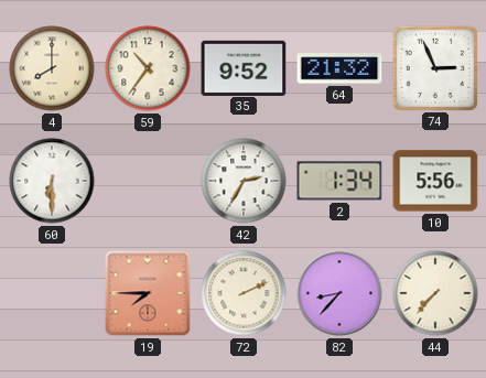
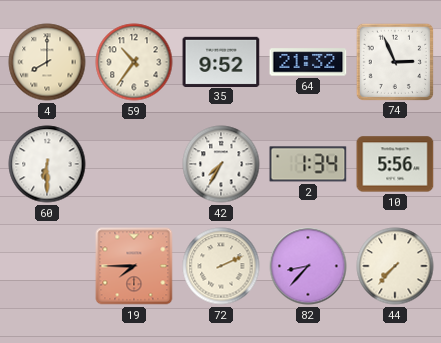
42: 2:35 -> 7:35
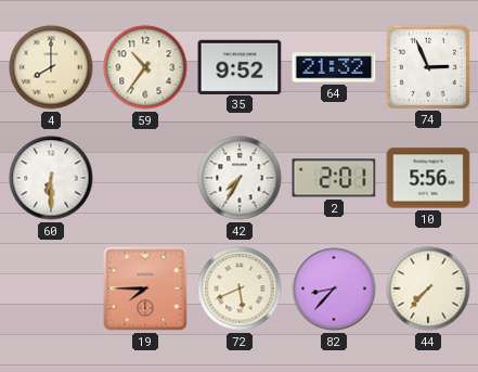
2: 1:34 -> 2:01
72: 2:11 -> 5:41
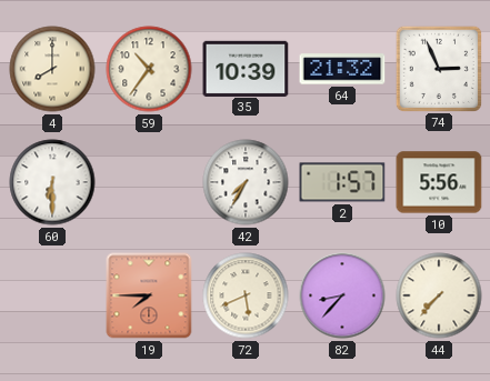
35: 9:52 -> 10:39
2: 2:01 -> 1:57
